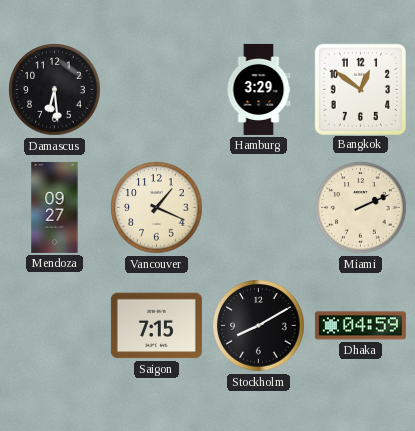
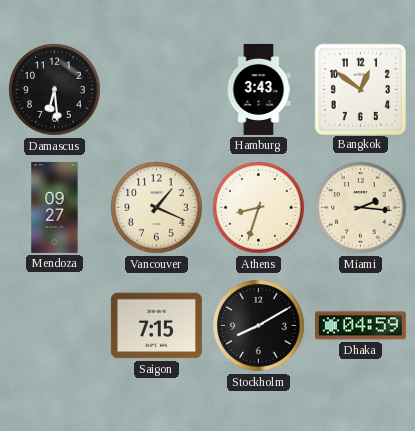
Hamburg: 3:29 -> 3:43
Athens: none -> 8:33
Miami: 2:11 -> 2:16
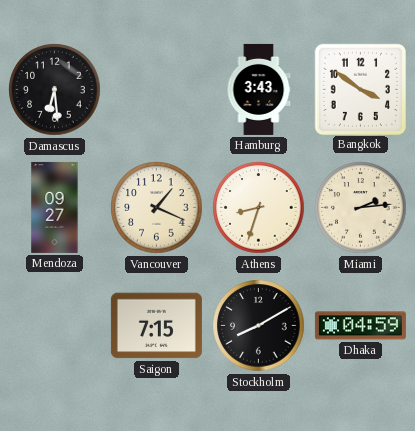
Bangkok: 12:51 -> 3:51
Miami: 2:16 -> 2:14
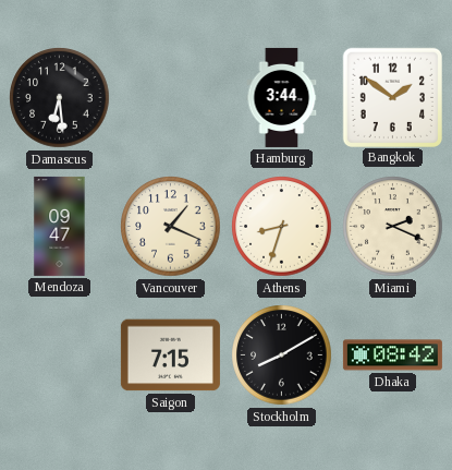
Hamburg: 3:43 -> 3:44
Bangkok: 3:51 -> 1:51
Mendoza: 09:27 -> 09:47
Miami: 2:14 -> 2:19
Dhaka: 04:59 -> 08:42
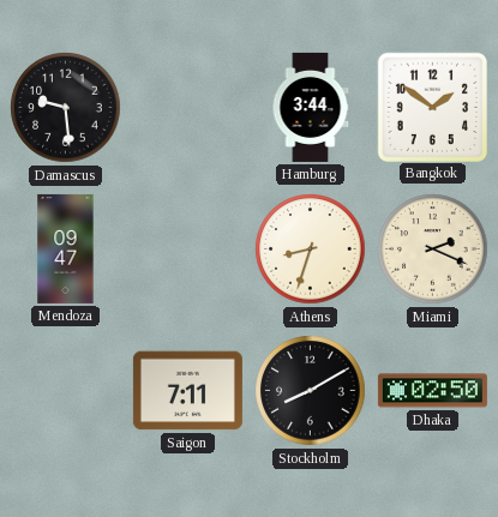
Damascus: 6:29 -> 9:29
Vancouver: 1:19 -> none
Saigon: 7:15 -> 7:11
Dhaka: 08:42 -> 02:50
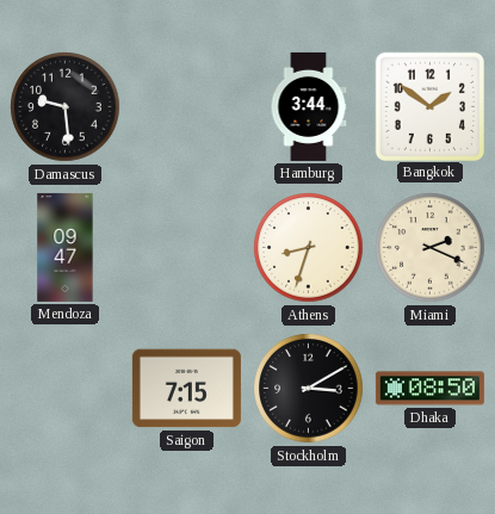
Saigon: 7:11 -> 7:15
Stockholm: 8:10 -> 3:10
Dhaka: 02:50 -> 08:50
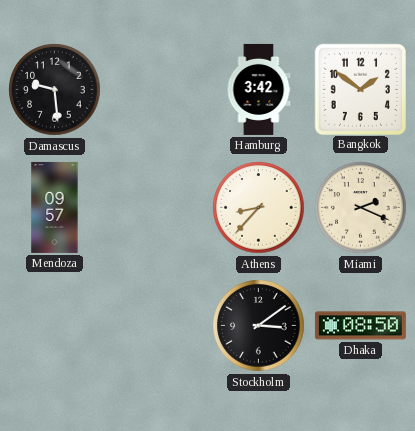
Hamburg: 3:44 -> 3:42
Mendoza: 09:47 -> 09:57
Athens: 8:33 -> 8:37
Saigon: 7:15 -> none
Stockholm: 3:10 -> 3:09
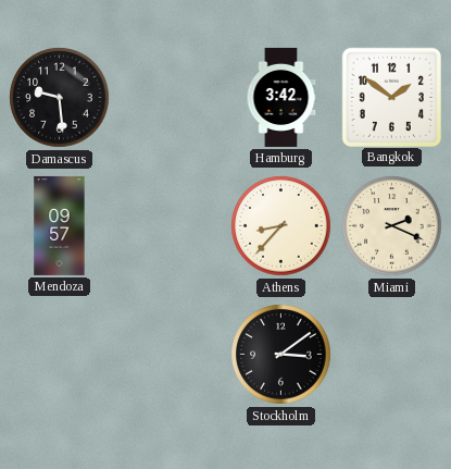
Dhaka: 08:50 -> none
